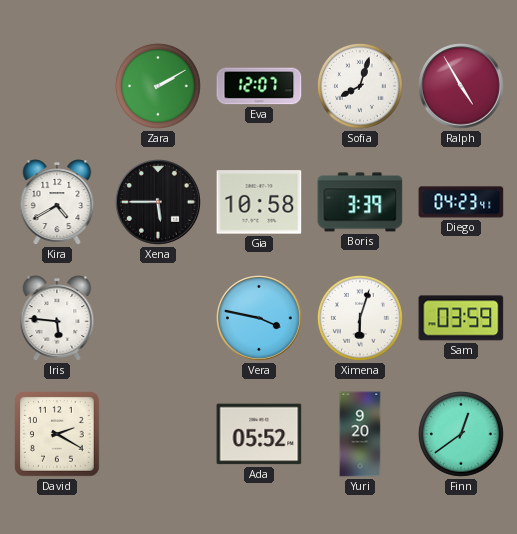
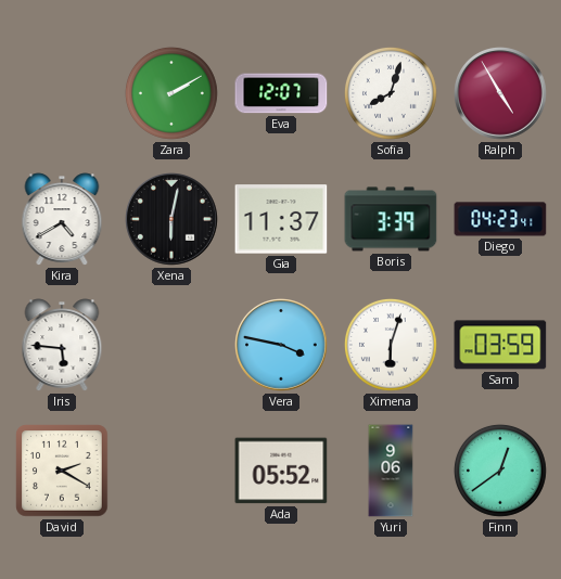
Xena: 5:45 -> 6:02
Gia: 10:58 -> 11:37
Yuri: 9:20 -> 9:06
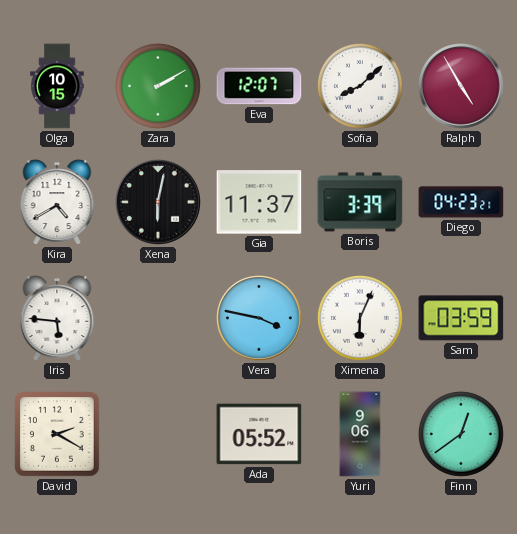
Olga: none -> 10:15
Sofia: 8:03 -> 8:08
Diego: 04:23:41 -> 04:23:21
Ximena: 6:03 -> 6:04
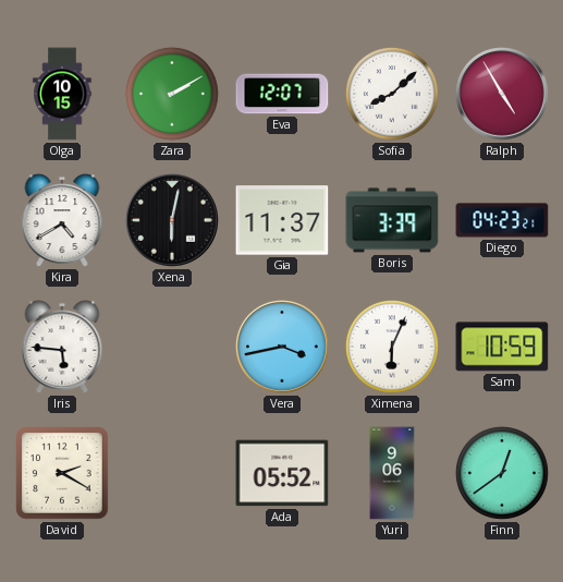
Vera: 3:47 -> 3:43
Sam: 03:59 -> 10:59
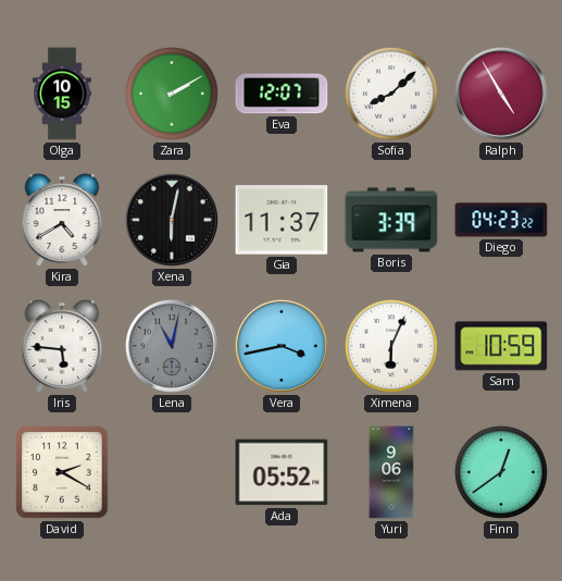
Diego: 04:23:21 -> 04:23:22
Lena: none -> 11:02
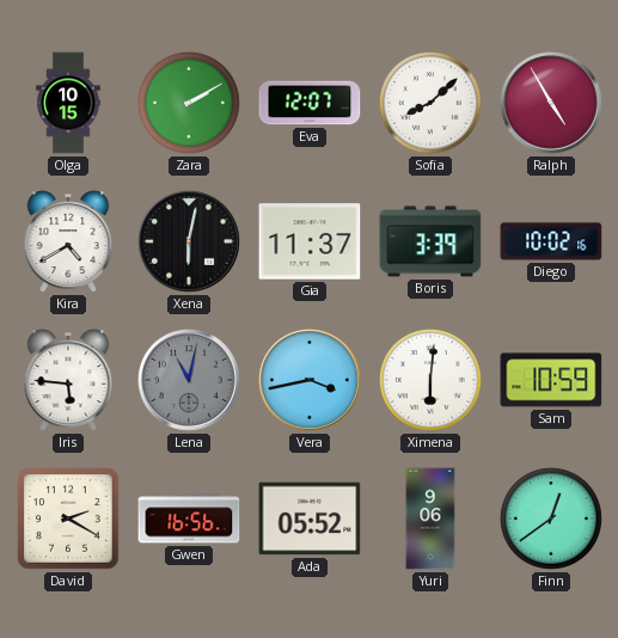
Diego: 04:23 -> 10:02
Ximena: 6:04 -> 6:01
Gwen: none -> 16:56
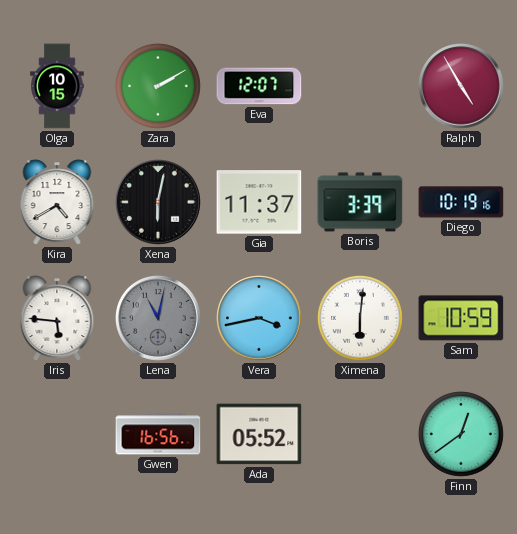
Sofia: 8:08 -> none
Diego: 10:02 -> 10:19
David: 2:20 -> none
Yuri: 9:06 -> none
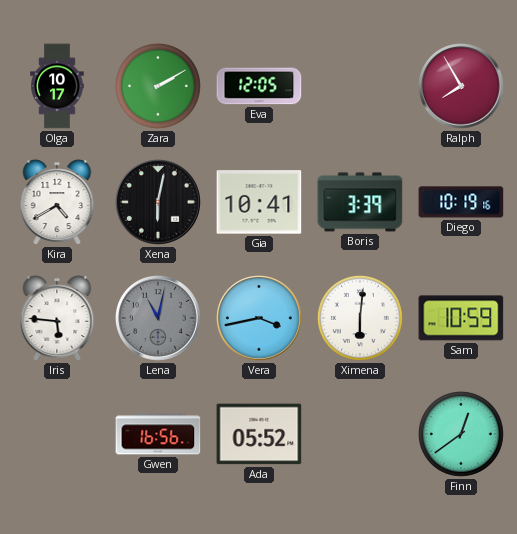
Olga: 10:15 -> 10:17
Eva: 12:07 -> 12:05
Ralph: 4:55 -> 7:55
Gia: 11:37 -> 10:41
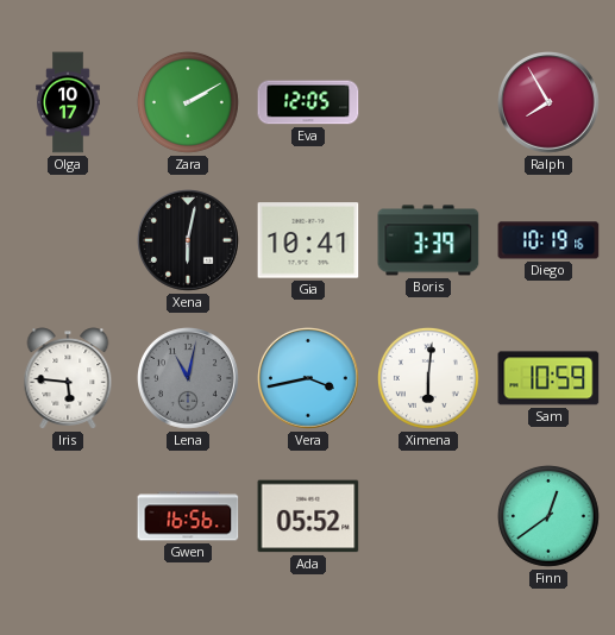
Kira: 4:40 -> none
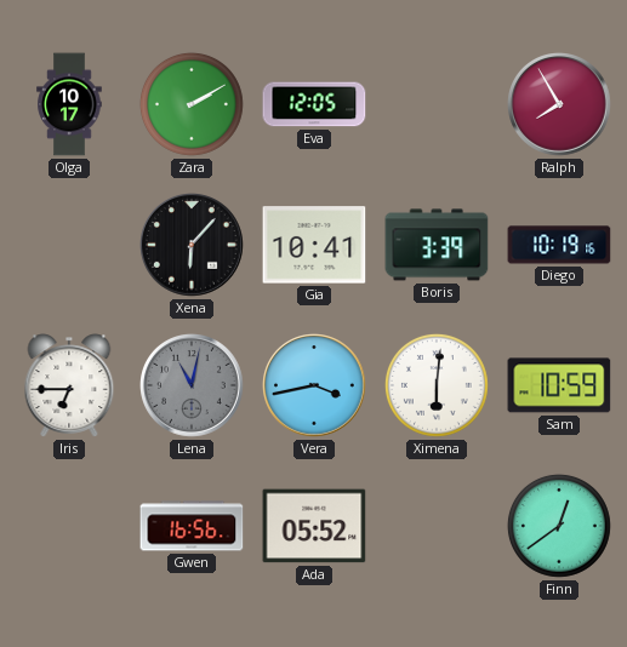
Xena: 6:02 -> 6:07
Iris: 5:46 -> 6:45
